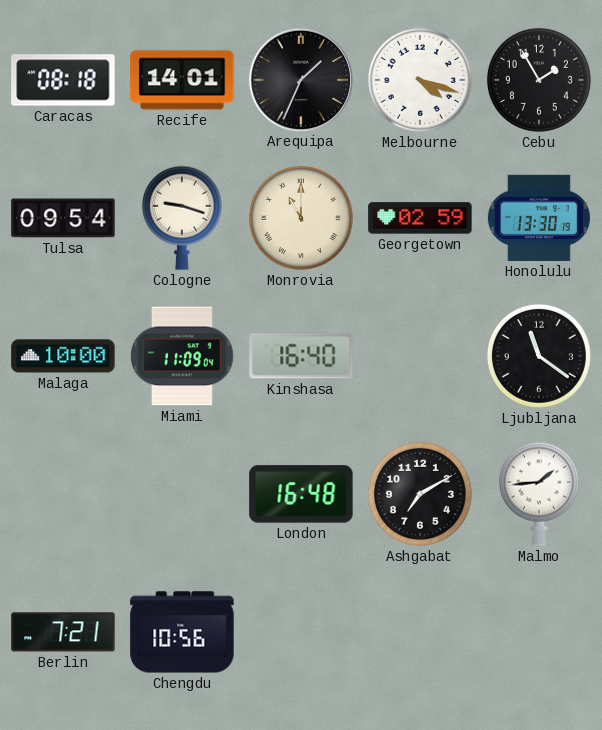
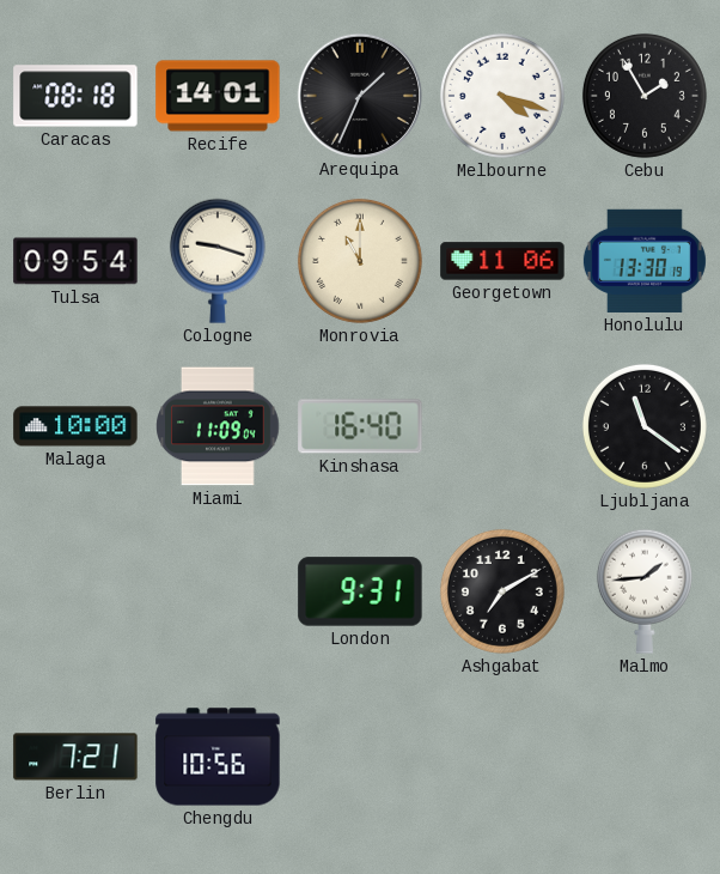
Georgetown: 02:59 -> 11:06
London: 16:48 -> 9:31
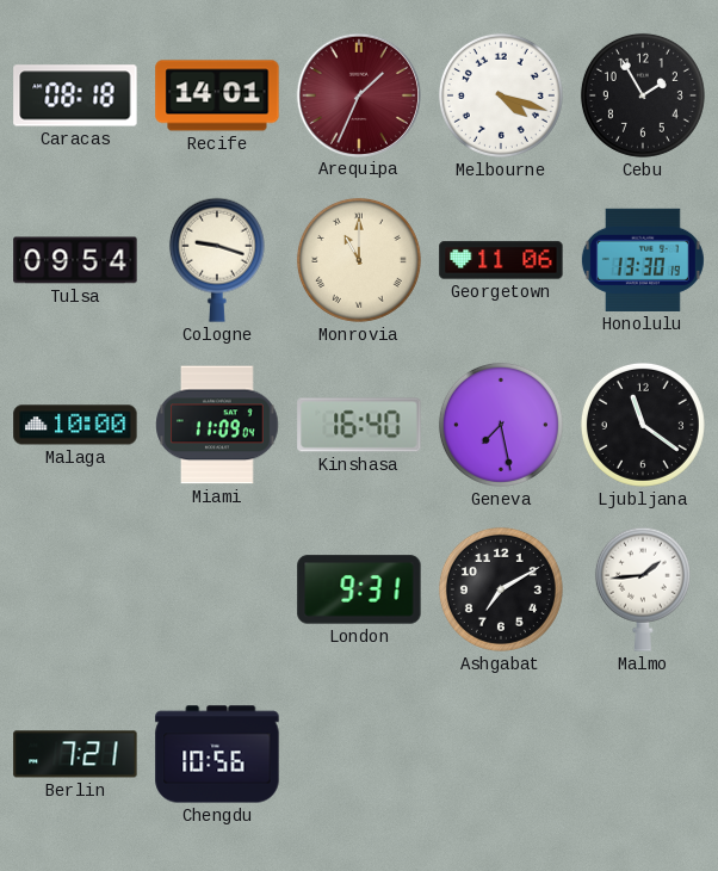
Arequipa dial: black -> burgundy
Geneva: none -> 7:28
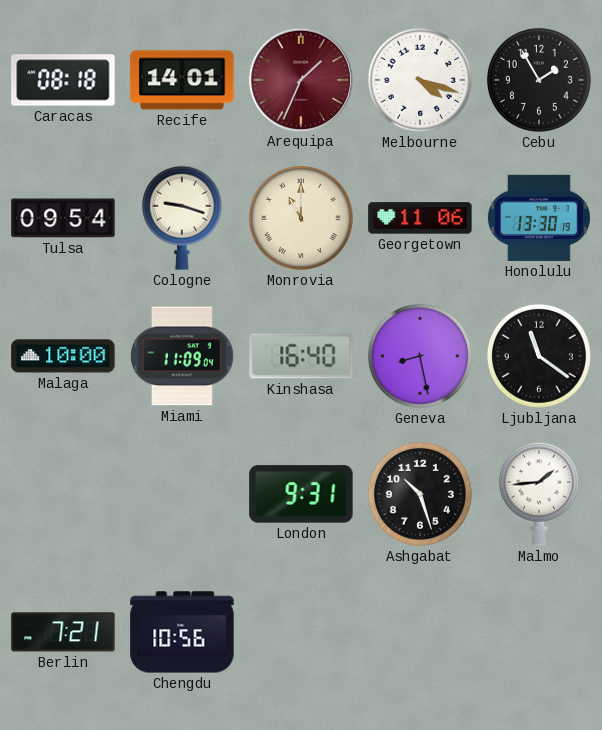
Geneva: 7:28 -> 8:28
Ashgabat: 7:10 -> 10:27
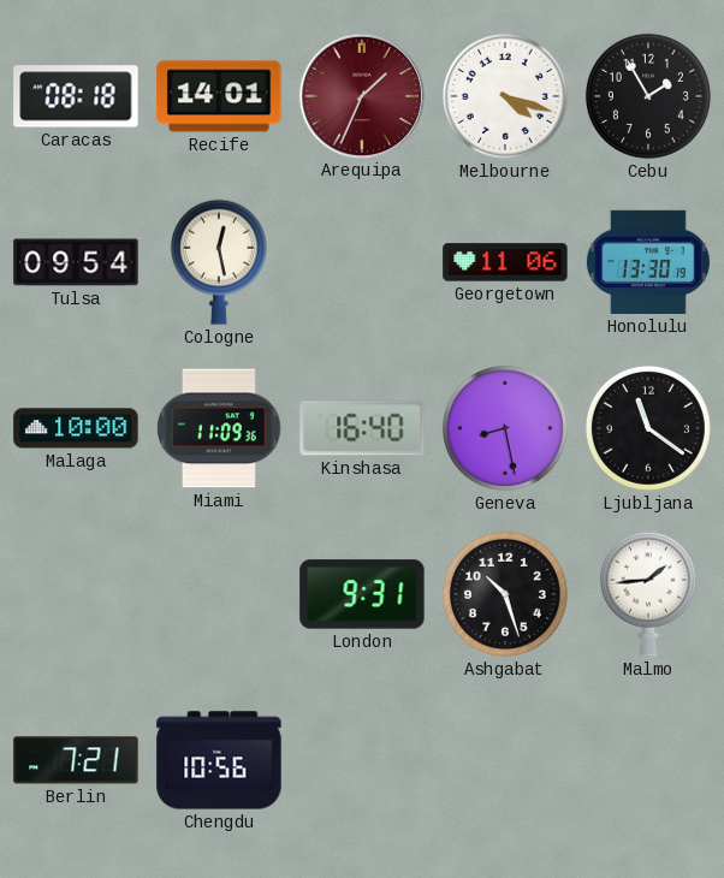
Cologne: 9:18 -> 12:28
Monrovia: 11:00 -> none
Miami: 11:09:04 -> 11:09:36
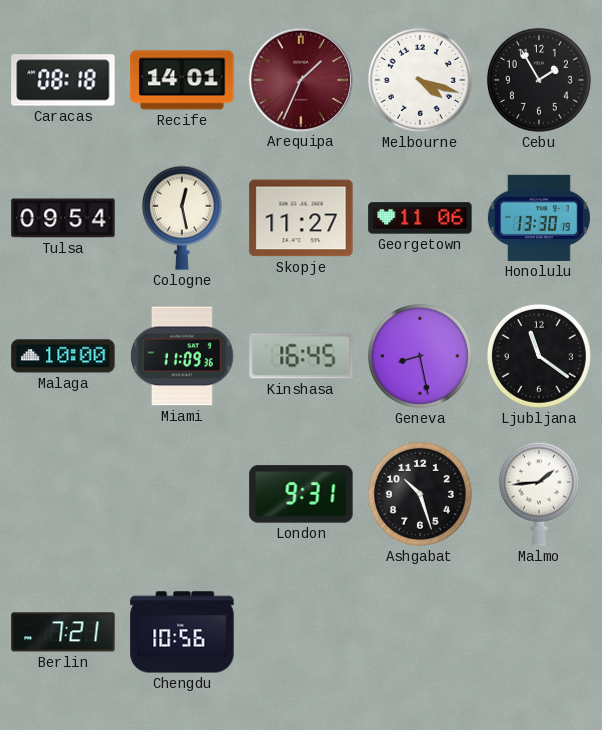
Skopje: none -> 11:27
Kinshasa: 16:40 -> 16:45
